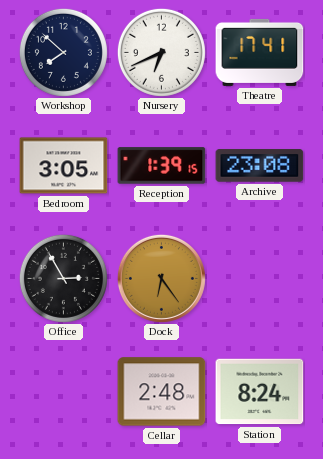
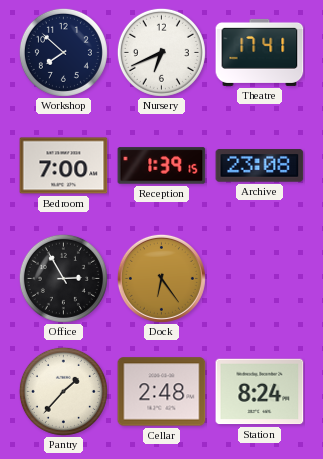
Bedroom: 3:05 -> 7:00
Pantry: none -> 1:37
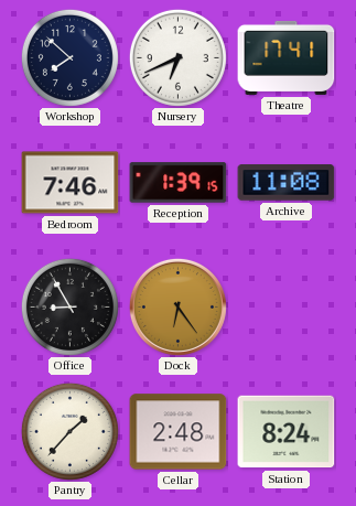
Bedroom: 7:00 -> 7:46
Archive: 23:08 -> 11:08
Office: 2:55 -> 8:55
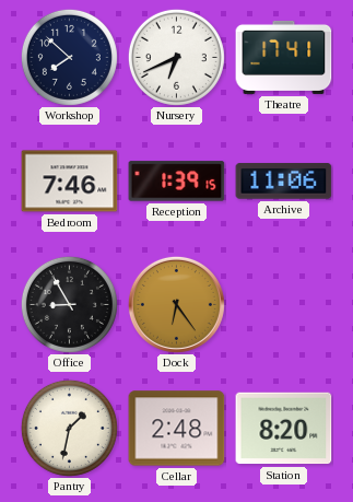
Archive: 11:08 -> 11:06
Pantry: 1:37 -> 1:32
Station: 8:24 -> 8:20
